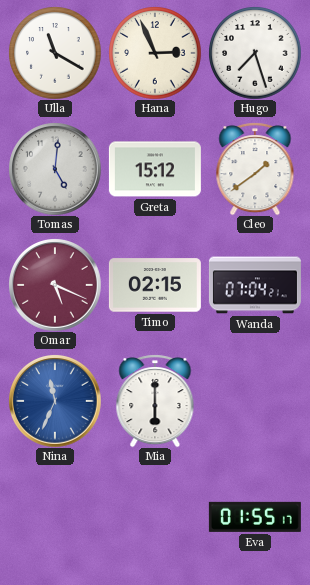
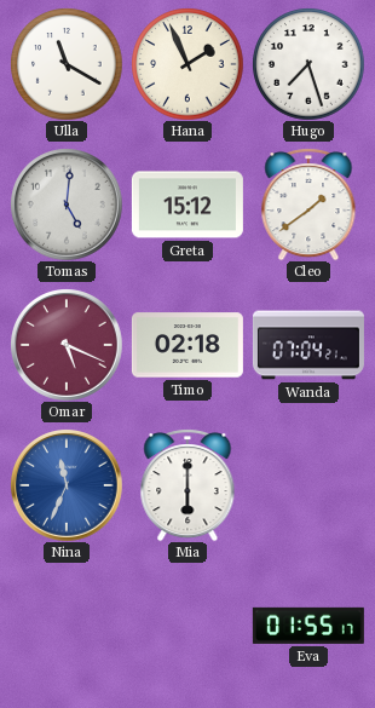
Hana: 2:56 -> 1:56
Timo: 02:15 -> 02:18
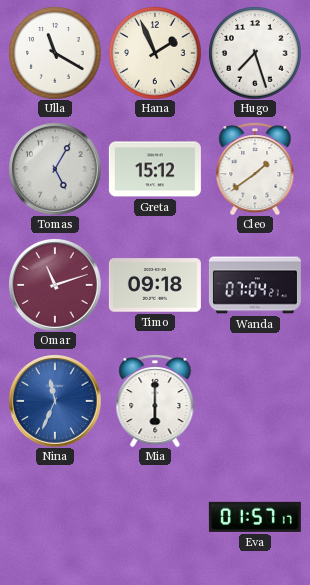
Tomas: 5:01 -> 5:05
Omar: 5:19 -> 11:12
Timo: 02:18 -> 09:18
Eva: 01:55 -> 01:57
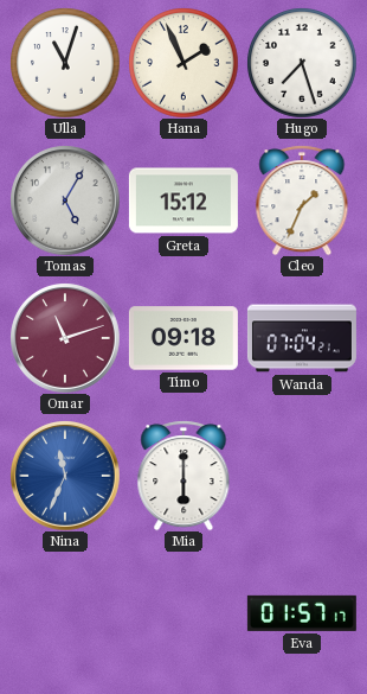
Ulla: 11:20 -> 11:03
Cleo: 1:39 -> 1:34
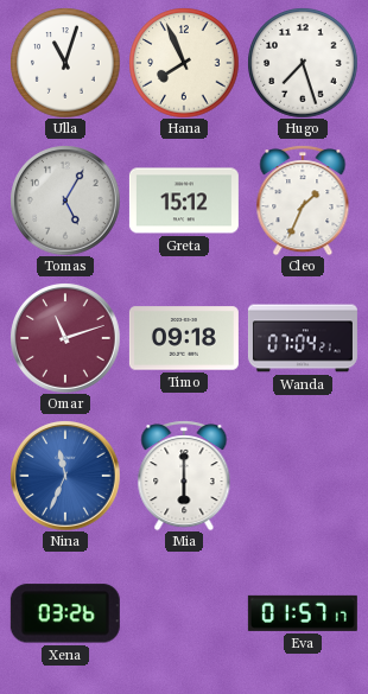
Hana: 1:56 -> 7:56
Xena: none -> 03:26
